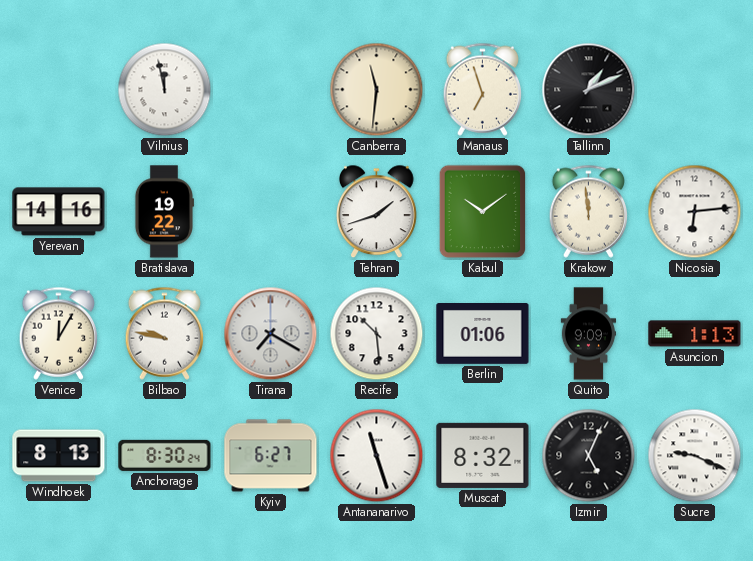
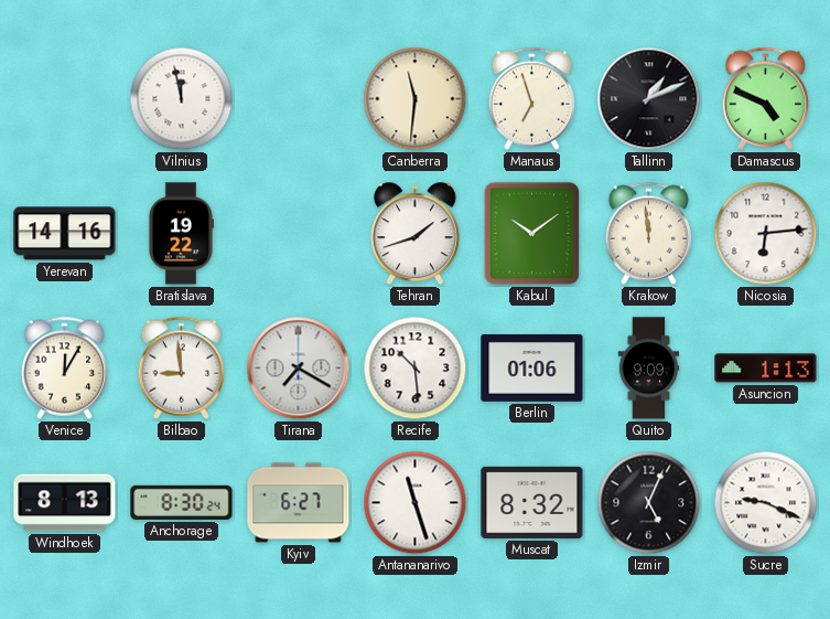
Damascus: none -> 4:49
Bilbao: 9:47 -> 8:59
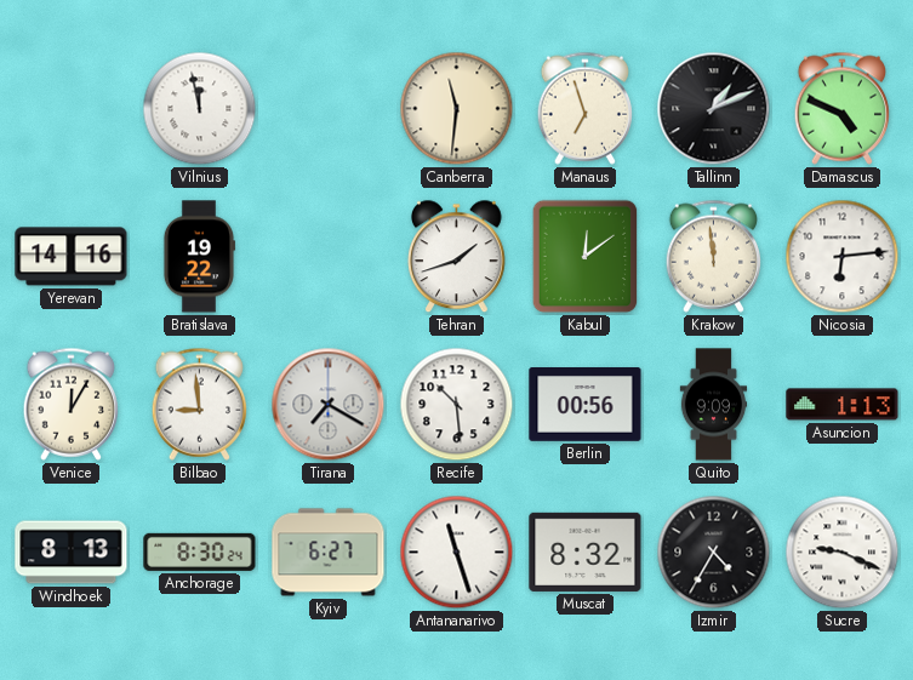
Kabul: 10:09 -> 12:09
Berlin: 01:06 -> 00:56
Izmir: 5:04 -> 4:35
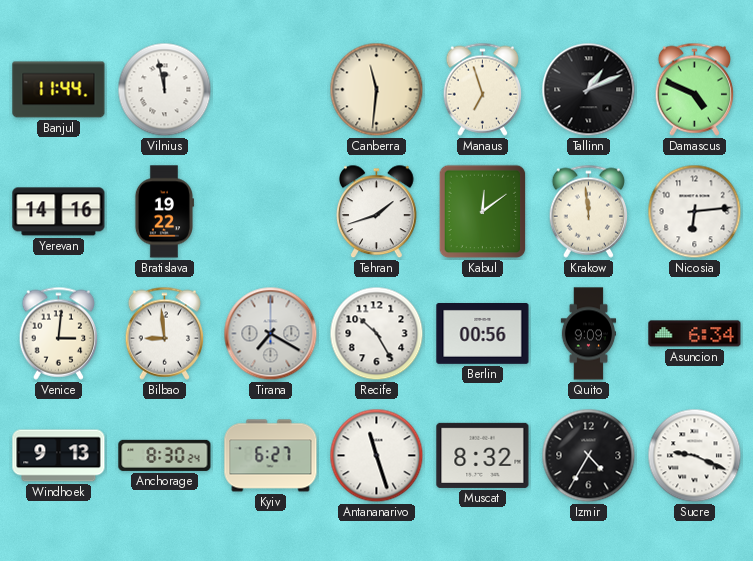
Banjul: none -> 11:44
Venice: 12:05 -> 3:01
Recife: 10:29 -> 10:25
Asuncion: 1:13 -> 6:34
Windhoek: 8:13 -> 9:13
